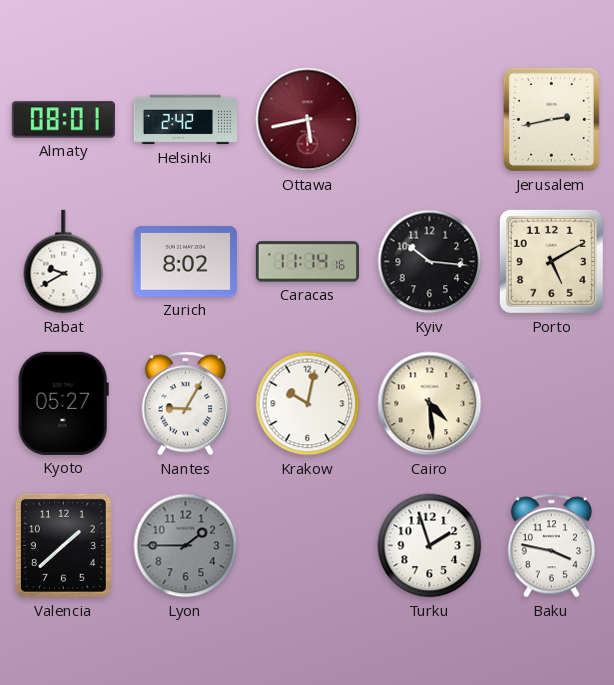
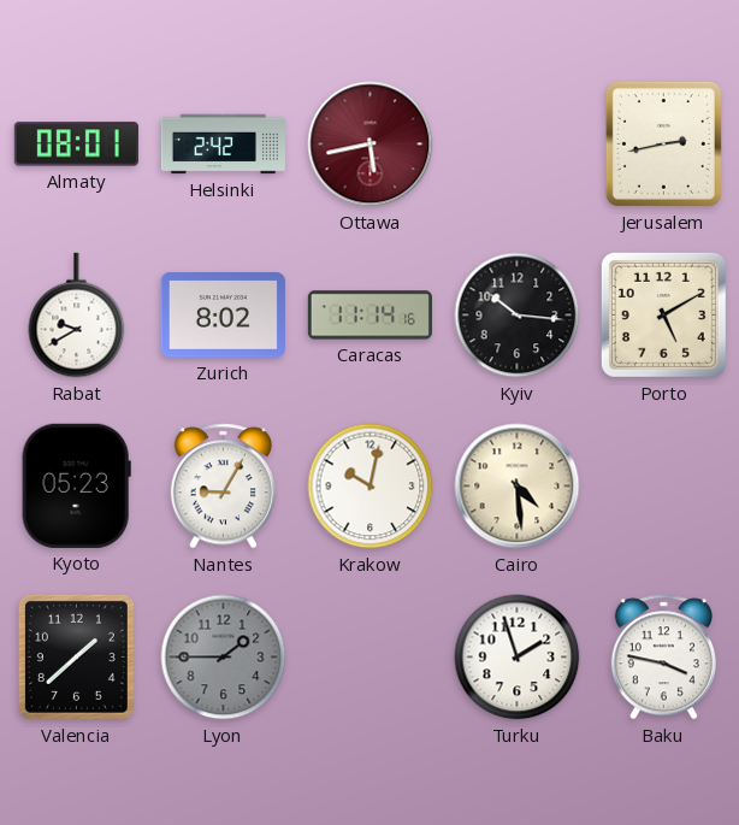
Kyoto: 05:27 -> 05:23
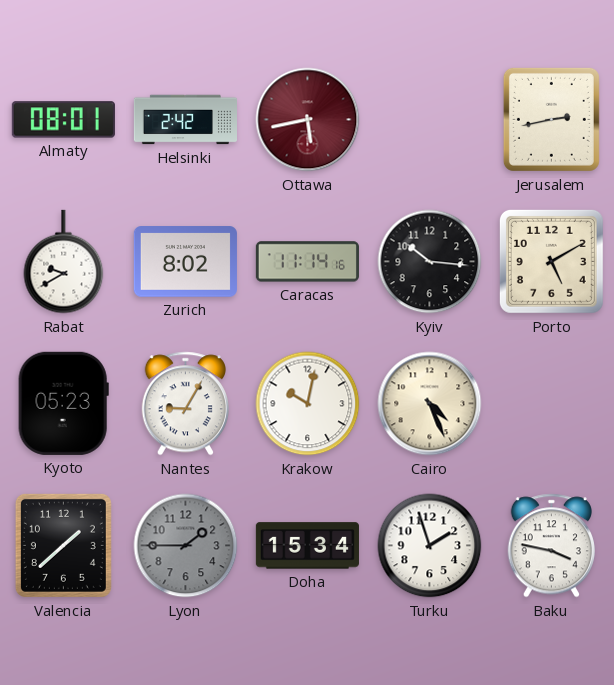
Cairo: 4:29 -> 4:26
Doha: none -> 15:34
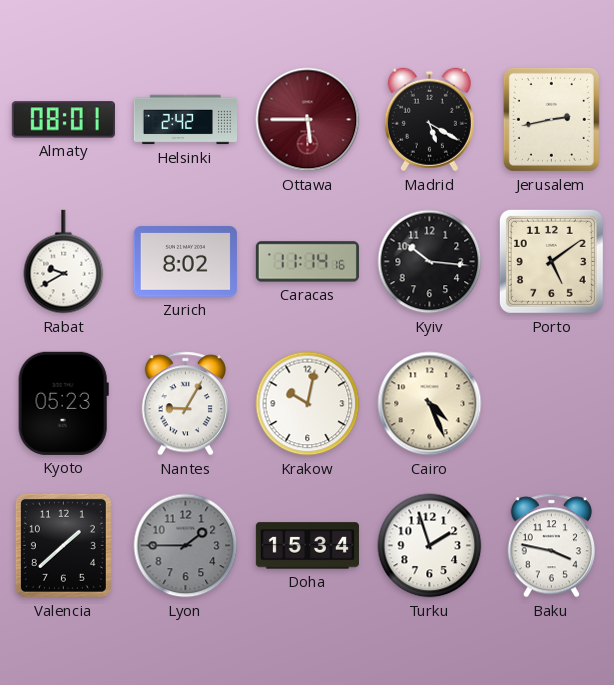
Ottawa: 5:43 -> 5:45
Madrid: none -> 5:20
Porto: 5:10 -> 5:09
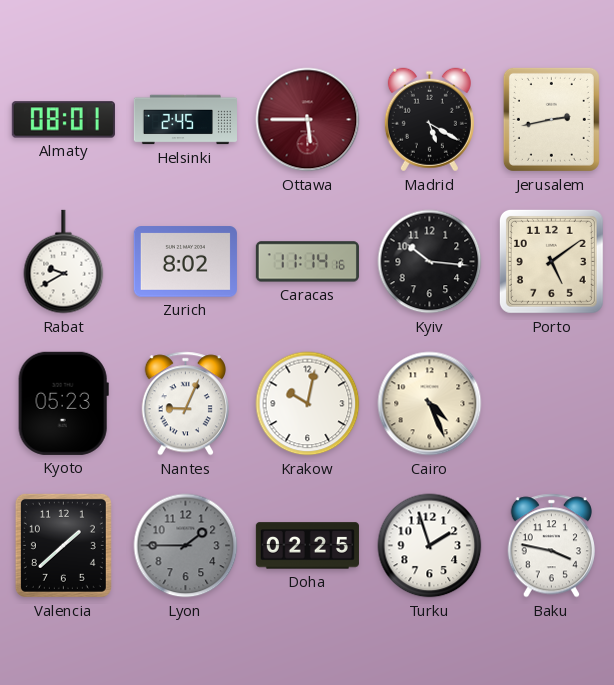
Helsinki: 2:42 -> 2:45
Nantes: 9:05 -> 9:04
Doha: 15:34 -> 02:25
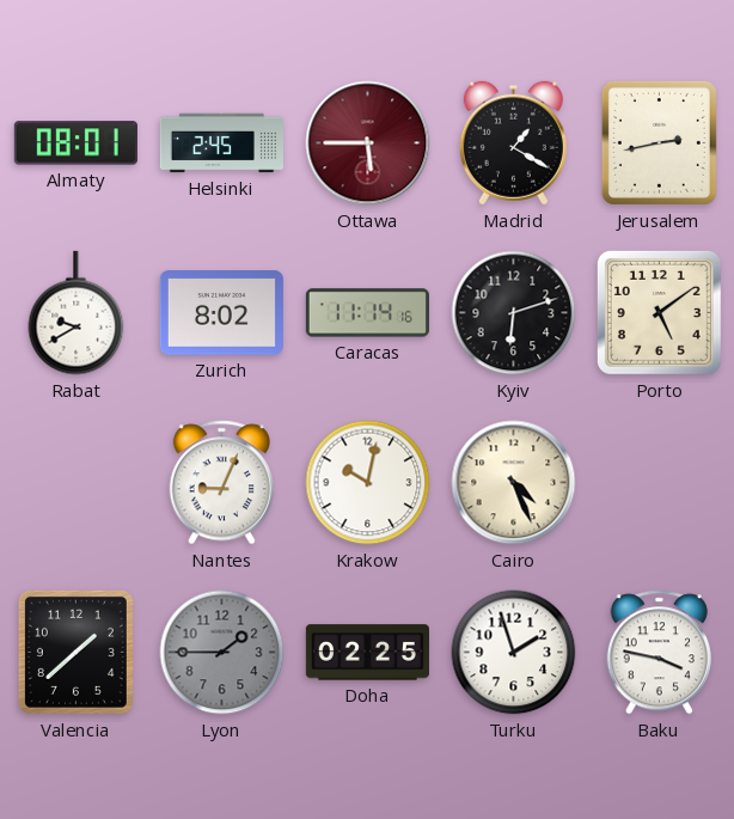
Madrid: 5:20 -> 1:20
Kyiv: 10:16 -> 6:12
Kyoto: 05:23 -> none
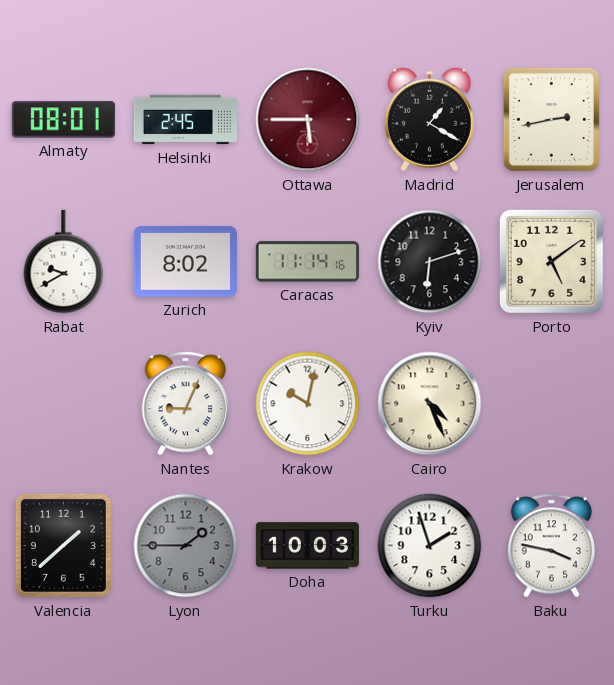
Doha: 02:25 -> 10:03
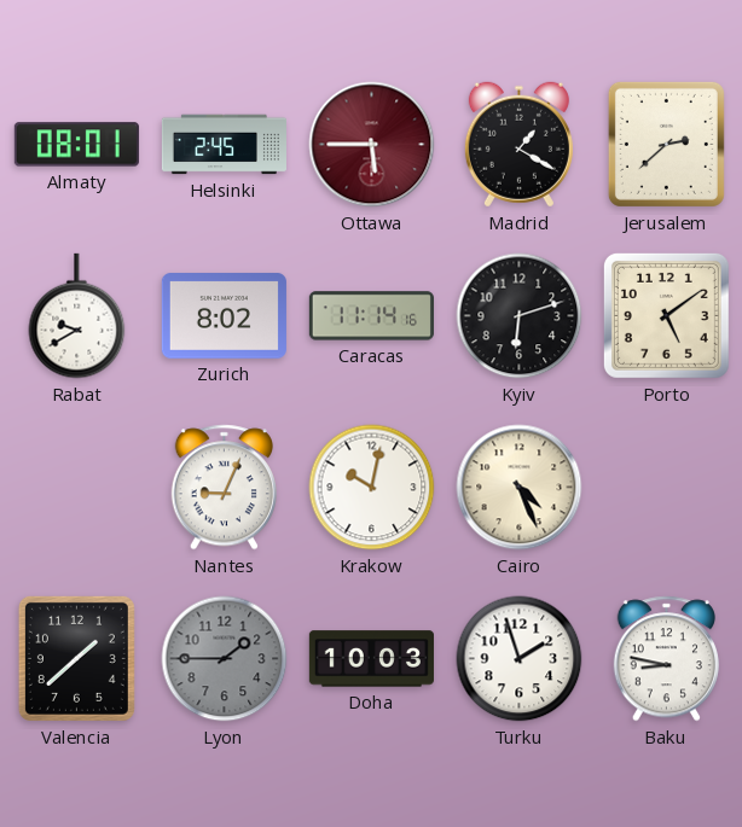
Jerusalem: 2:43 -> 2:38
Baku: 3:47 -> 8:47
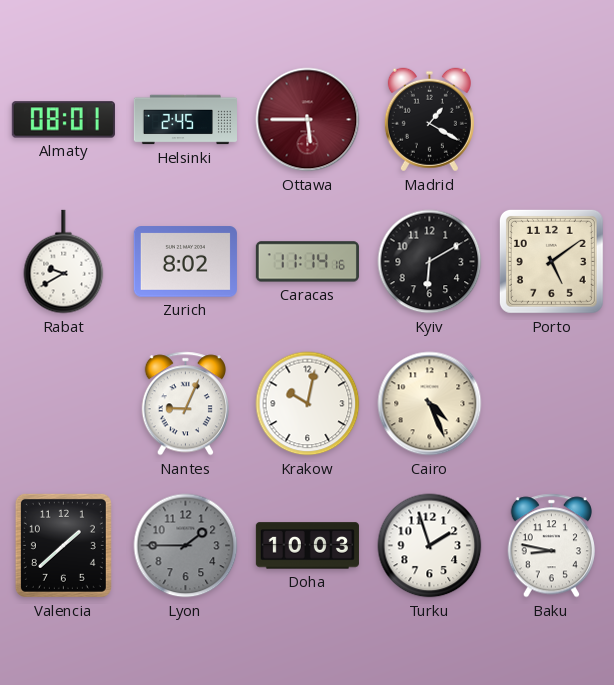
Jerusalem: 2:38 -> none
Kyiv: 6:12 -> 6:10
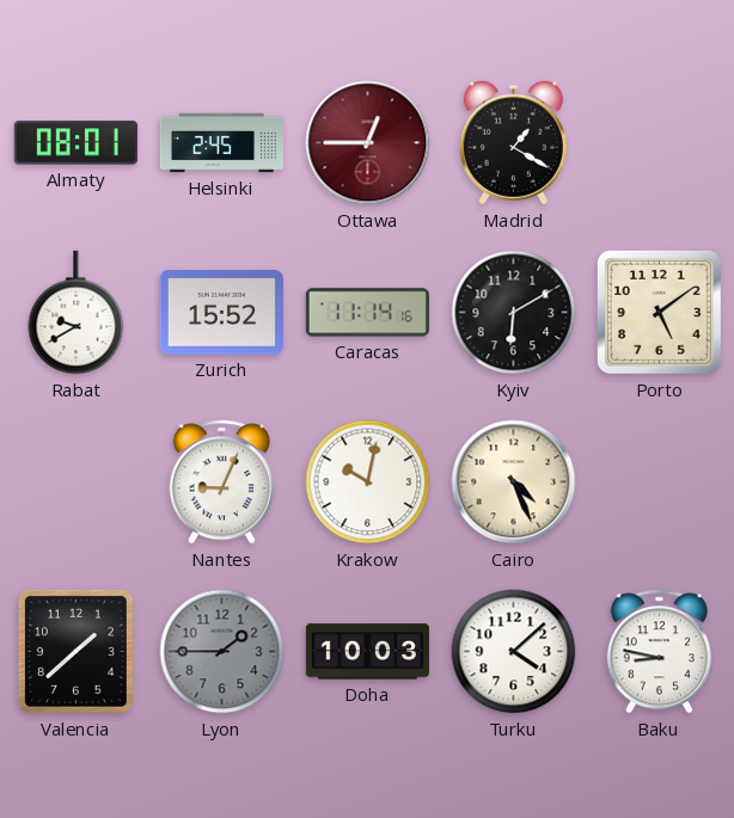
Ottawa: 5:45 -> 12:45
Zurich: 8:02 -> 15:52
Turku: 1:57 -> 4:08
